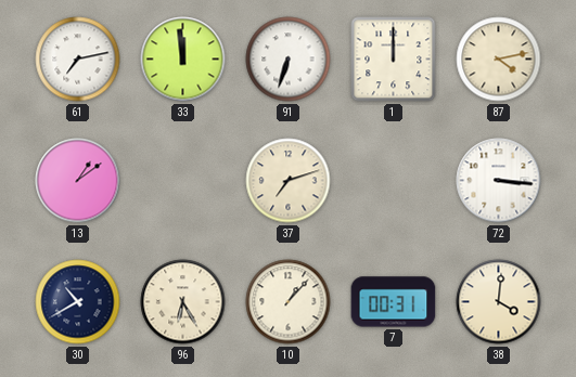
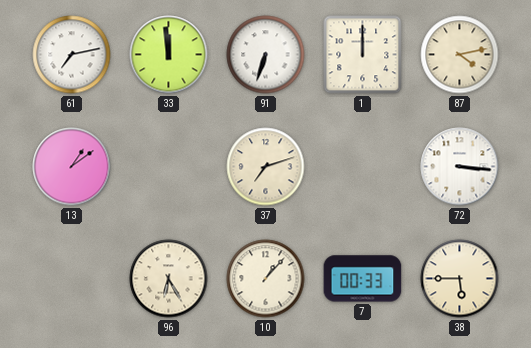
30: 10:40 -> none
7: 00:31 -> 00:33
38: 4:01 -> 5:45
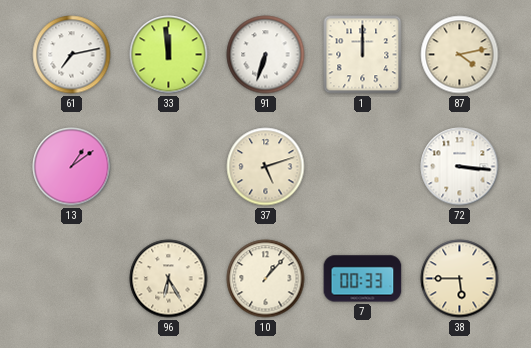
37: 7:12 -> 5:12
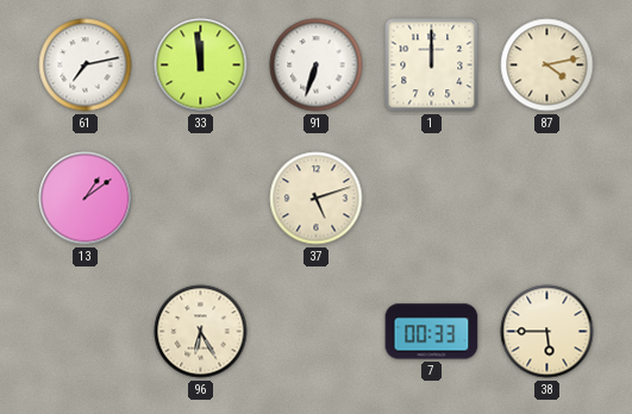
72: 3:16 -> none
10: 1:07 -> none
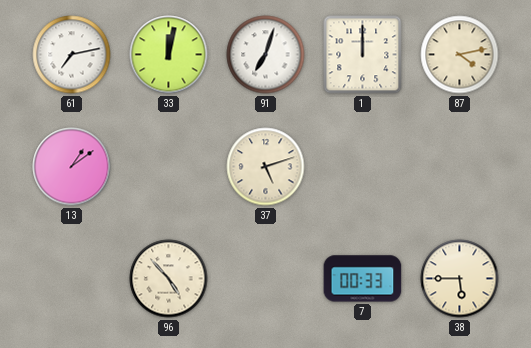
33: 11:59 -> 12:02
91: 6:33 -> 7:03
96: 6:25 -> 4:53
